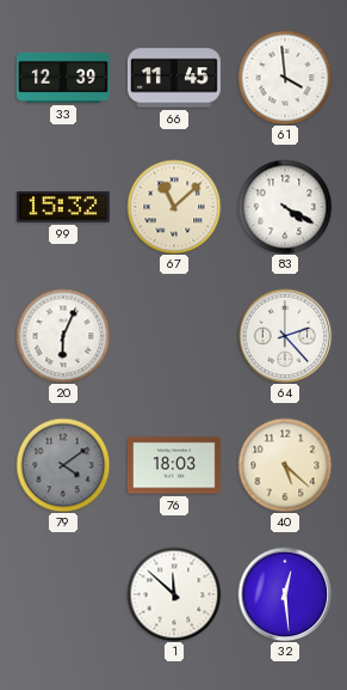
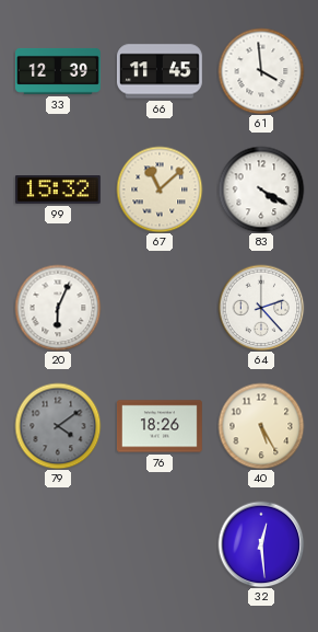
76: 18:03 -> 18:26
40: 5:22 -> 5:25
1: 11:52 -> none
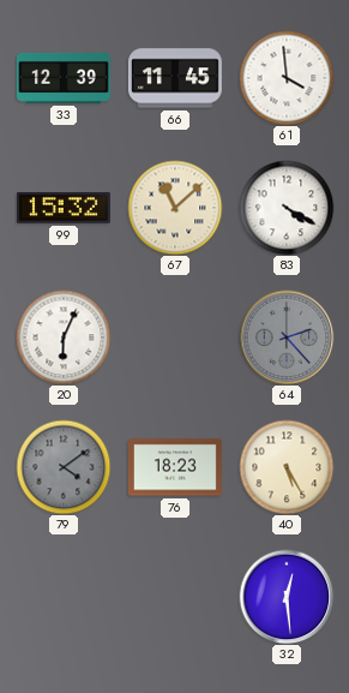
64 dial: white -> grey
76: 18:26 -> 18:23
